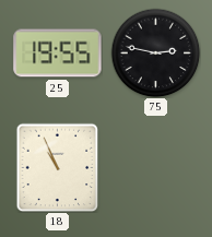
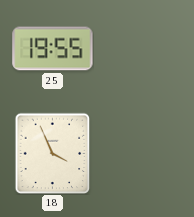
75: 2:47 -> none
18: 10:56 -> 3:56
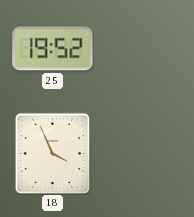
25: 19:55 -> 19:52
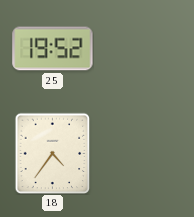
18: 3:56 -> 4:36
